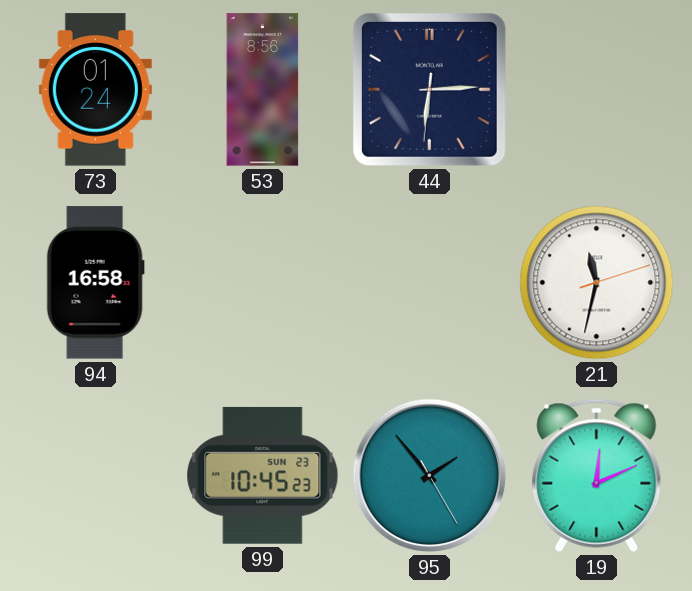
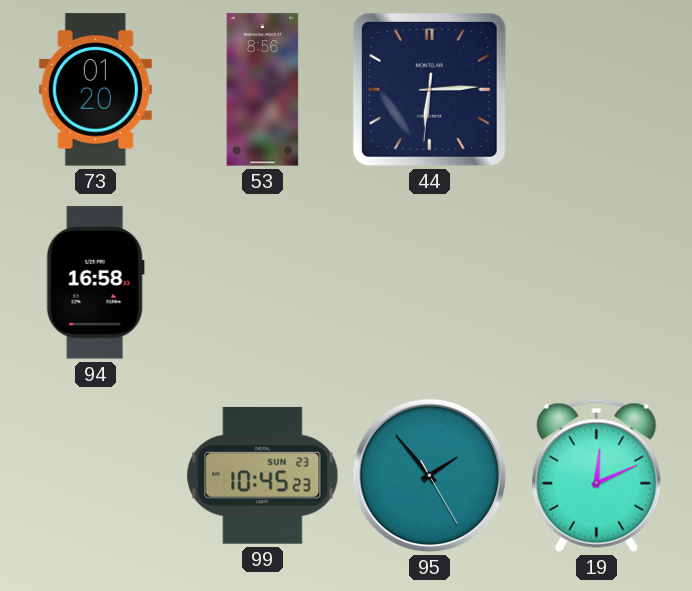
73: 01:24 -> 01:20
21: 11:32 -> none
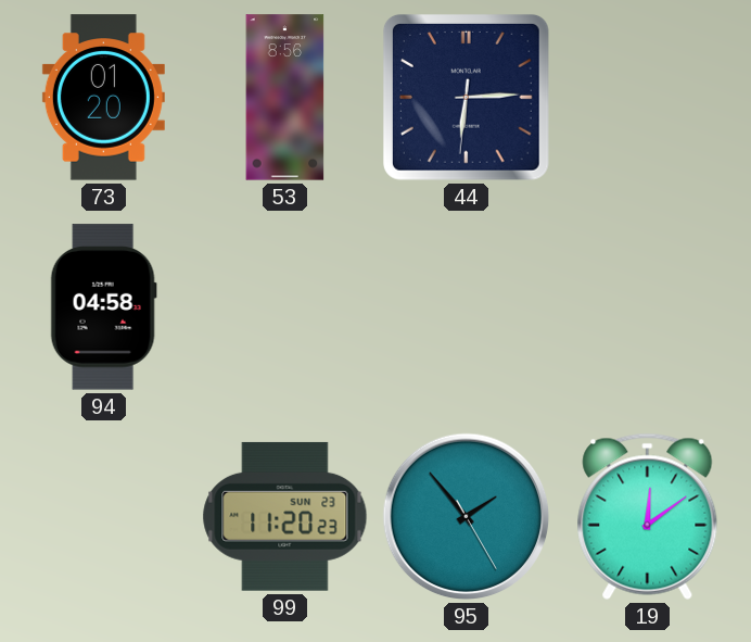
94: 16:58 -> 04:58
99: 10:45 -> 11:20
19: 12:11 -> 12:09
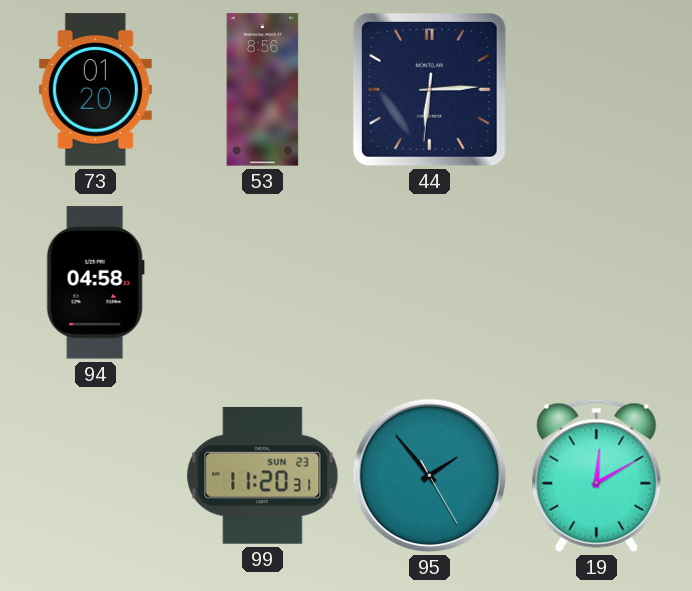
99: 11:20:23 -> 11:20:31
19: 12:09 -> 12:10
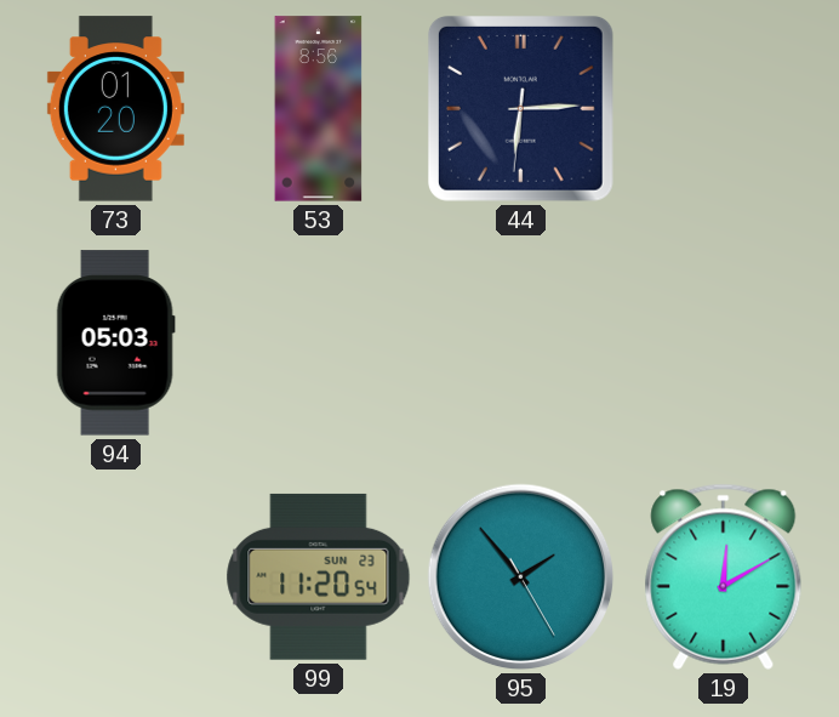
94: 04:58 -> 05:03
99: 11:20:31 -> 11:20:54
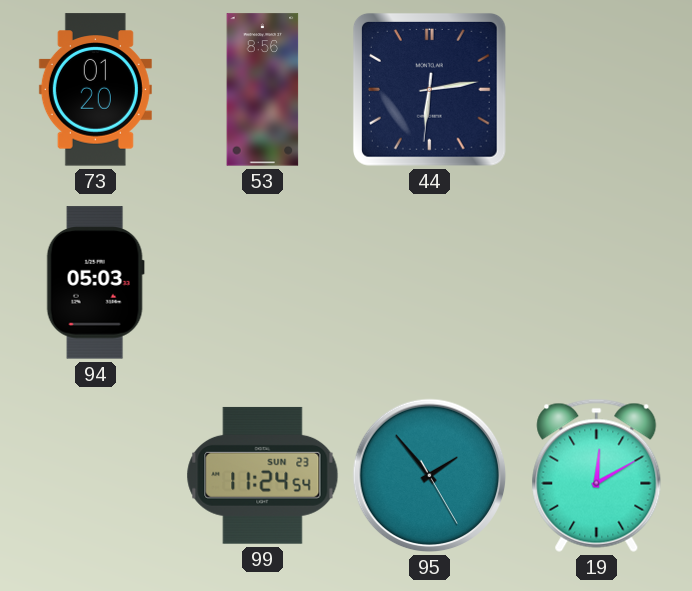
44: 6:14 -> 6:13
99: 11:20 -> 11:24
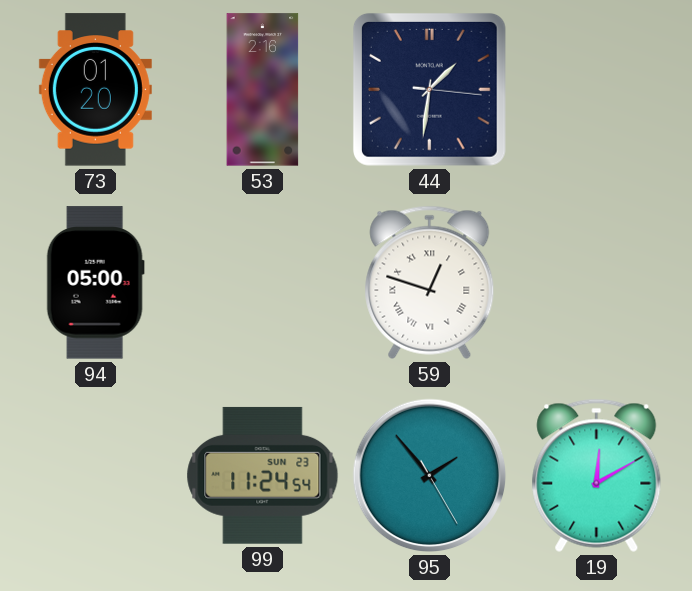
53: 8:56 -> 2:16
44: 6:13 -> 1:31
94: 05:03 -> 05:00
59: none -> 12:48
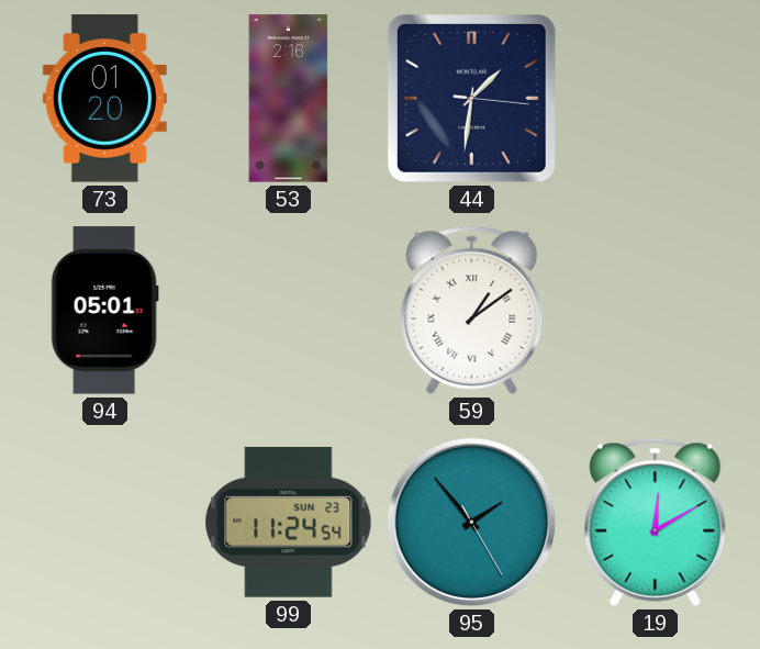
94: 05:00 -> 05:01
59: 12:48 -> 1:09
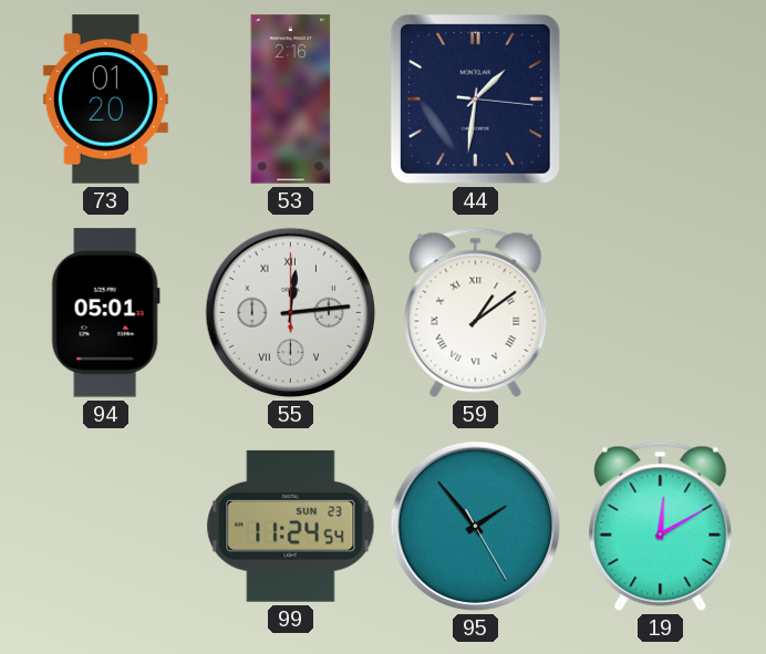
55: none -> 12:14
